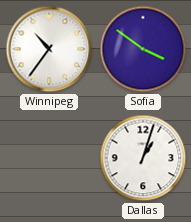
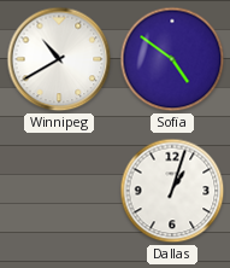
Winnipeg: 10:36 -> 10:40
Sofia: 3:51 -> 4:51
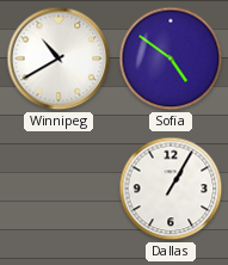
Dallas: 1:03 -> 1:05
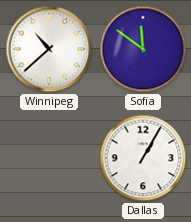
Winnipeg: 10:40 -> 10:38
Sofia: 4:51 -> 11:51
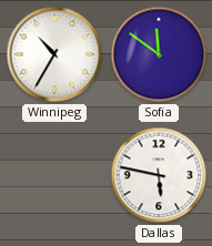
Winnipeg: 10:38 -> 10:35
Dallas: 1:05 -> 5:47
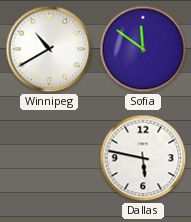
Winnipeg: 10:35 -> 10:40
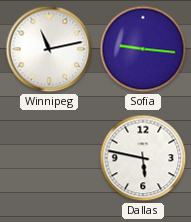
Winnipeg: 10:40 -> 11:13
Sofia: 11:51 -> 9:16
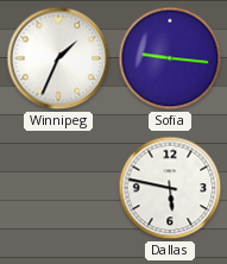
Winnipeg: 11:13 -> 1:34
